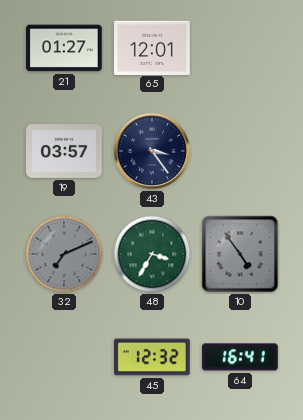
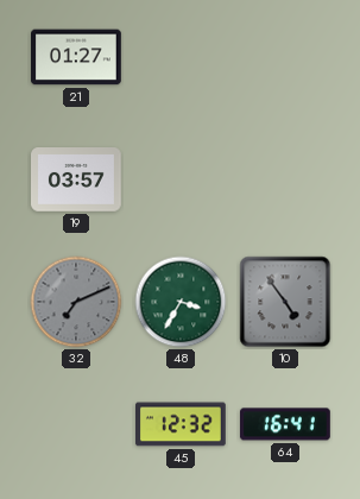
65: 12:01 -> none
43: 3:24 -> none
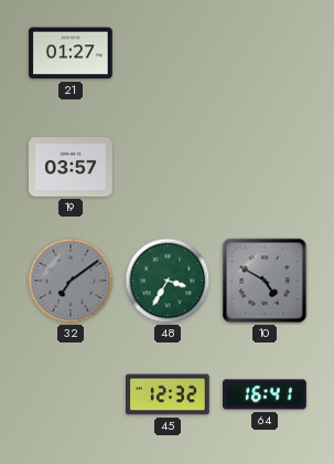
32: 7:11 -> 7:09
10: 4:54 -> 4:50
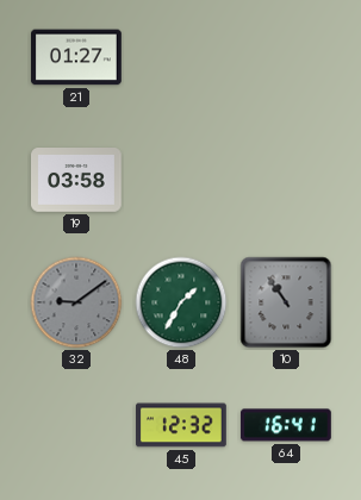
19: 03:57 -> 03:58
32: 7:09 -> 9:09
48: 3:35 -> 1:35
10: 4:50 -> 10:54
